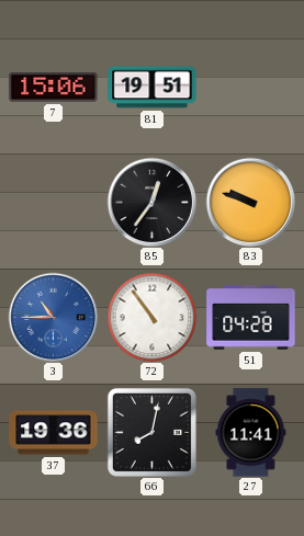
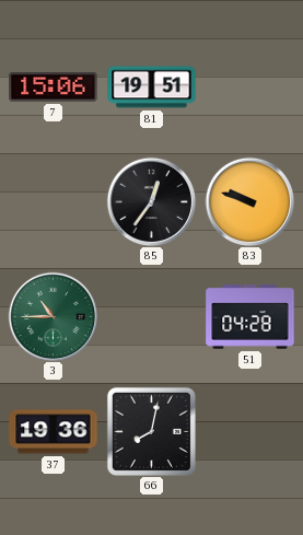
3 dial: blue -> green
72: 10:54 -> none
27: 11:41 -> none
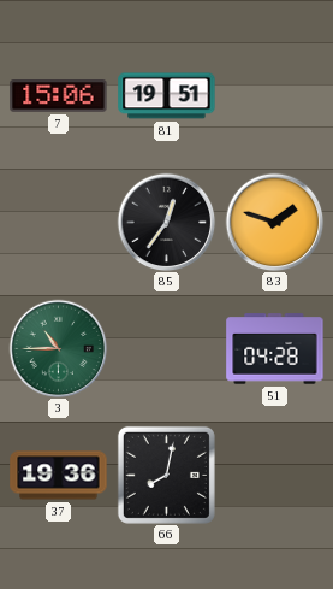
83: 9:48 -> 1:48
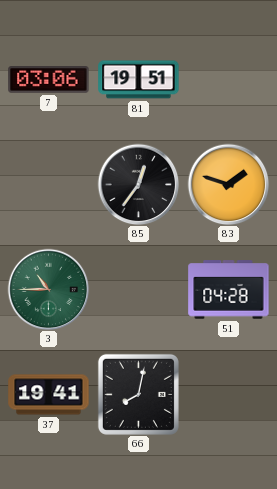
7: 15:06 -> 03:06
37: 19:36 -> 19:41
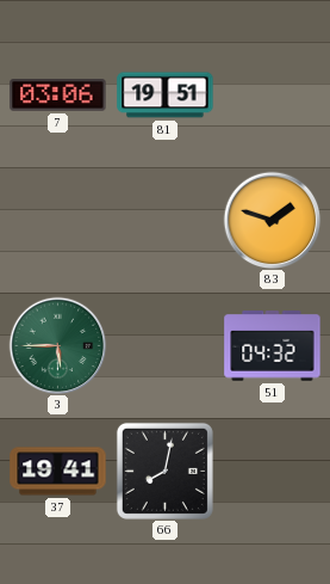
85: 12:36 -> none
3: 10:45 -> 5:45
51: 04:28 -> 04:32
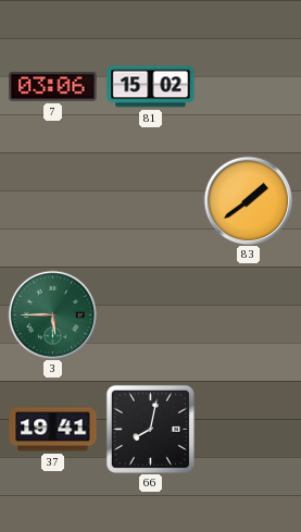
81: 19:51 -> 15:02
83: 1:48 -> 1:39
51: 04:32 -> none
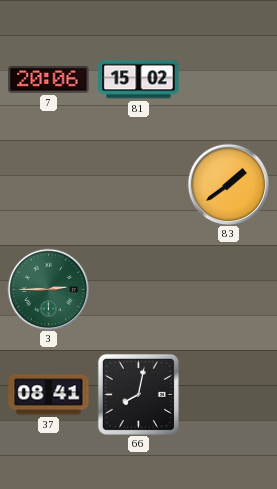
7: 03:06 -> 20:06
3: 5:45 -> 2:45
37: 19:41 -> 08:41
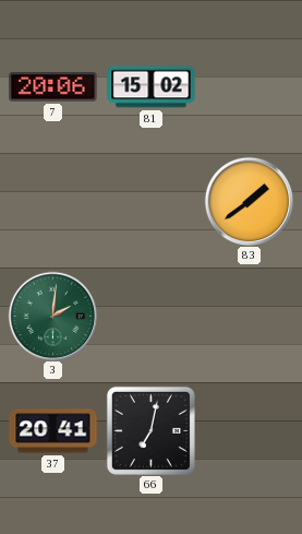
3: 2:45 -> 2:01
37: 08:41 -> 20:41
66: 8:02 -> 7:02
